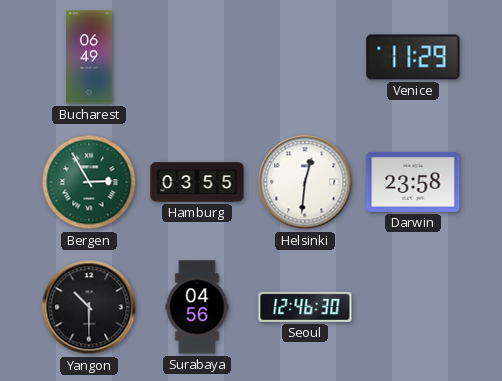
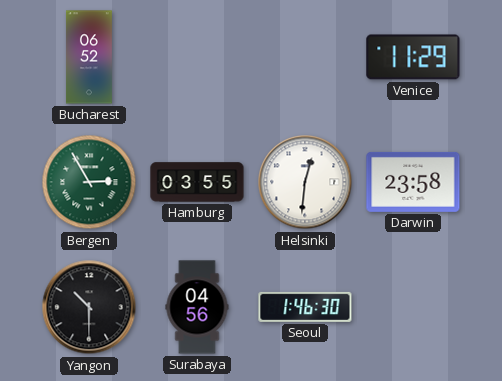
Bucharest: 06:49 -> 06:52
Seoul: 12:46 -> 1:46
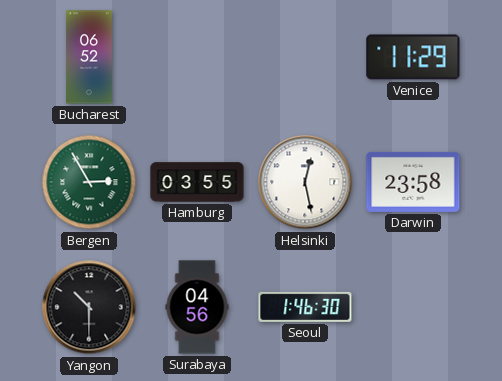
Helsinki: 12:31 -> 12:28
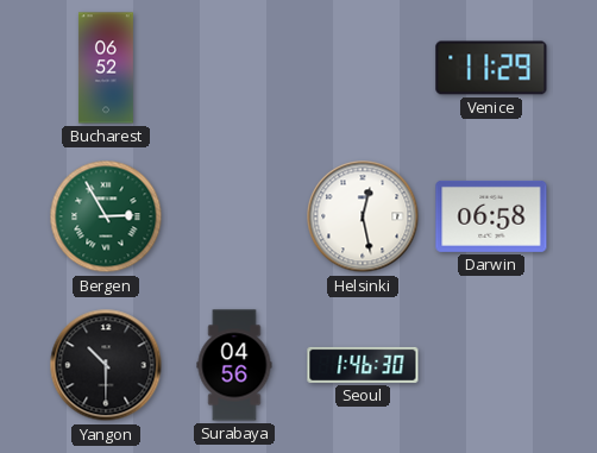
Hamburg: 03:55 -> none
Darwin: 23:58 -> 06:58
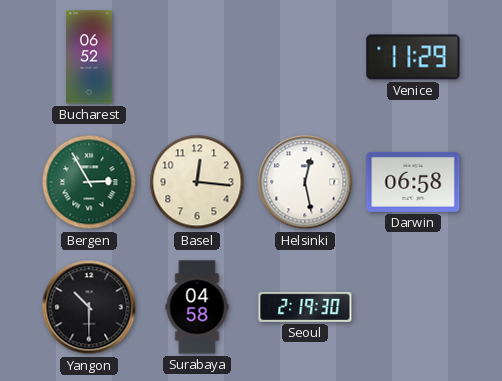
Basel: none -> 12:16
Surabaya: 04:56 -> 04:58
Seoul: 1:46 -> 2:19
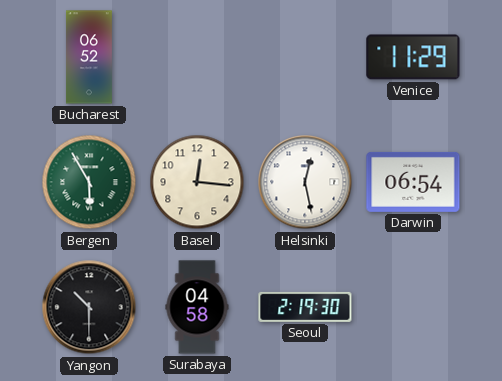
Bergen: 2:55 -> 5:55
Darwin: 06:58 -> 06:54
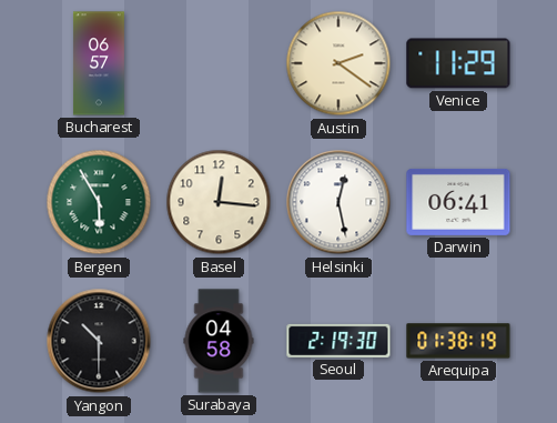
Bucharest: 06:52 -> 06:57
Austin: none -> 2:21
Darwin: 06:54 -> 06:41
Arequipa: none -> 01:38
